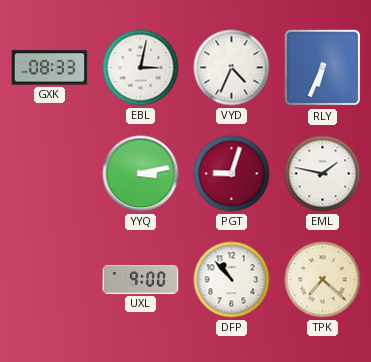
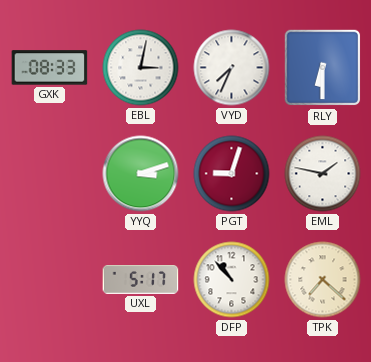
VYD: 4:34 -> 7:34
RLY: 6:34 -> 6:30
YYQ: 3:13 -> 3:12
UXL: 9:00 -> 5:17
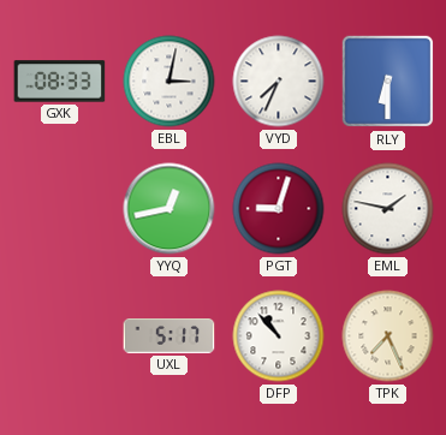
YYQ: 3:12 -> 12:43
TPK: 7:22 -> 7:26
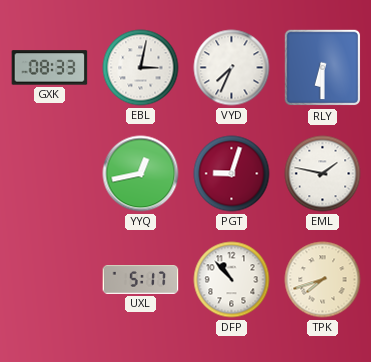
TPK: 7:26 -> 7:42
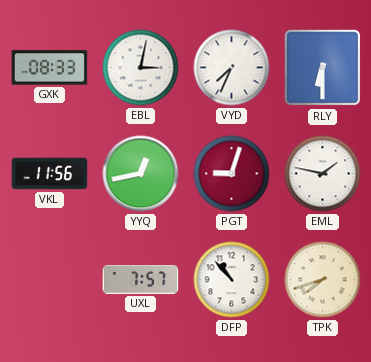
VKL: none -> 11:56
UXL: 5:17 -> 7:57
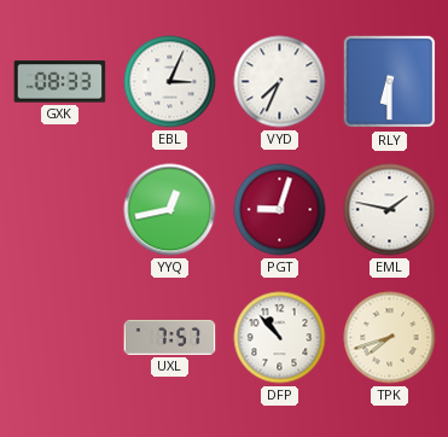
EBL: 3:02 -> 3:04
VKL: 11:56 -> none
